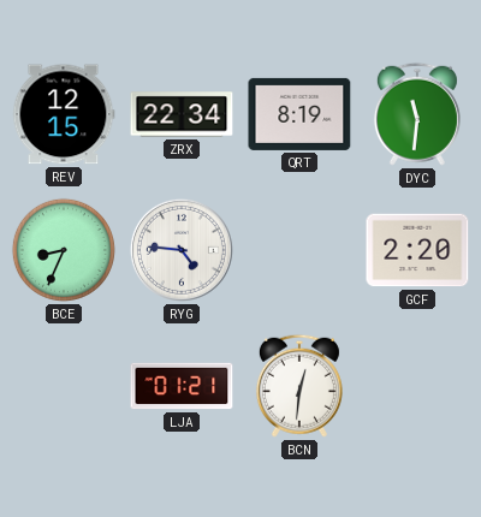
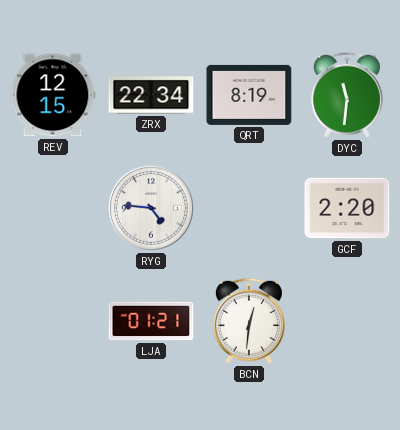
BCE: 8:34 -> none
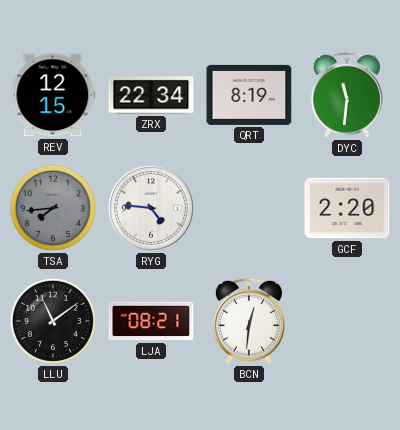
TSA: none -> 7:44
LLU: none -> 11:09
LJA: 01:21 -> 08:21
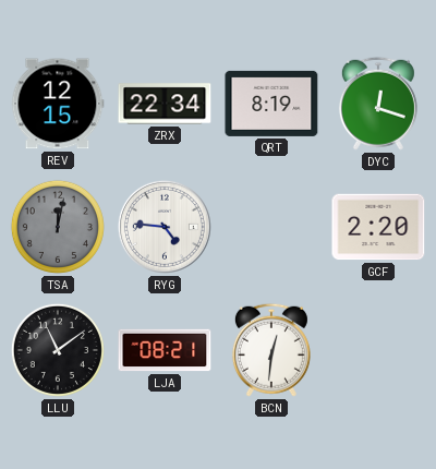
DYC: 11:31 -> 12:18
TSA: 7:44 -> 12:02
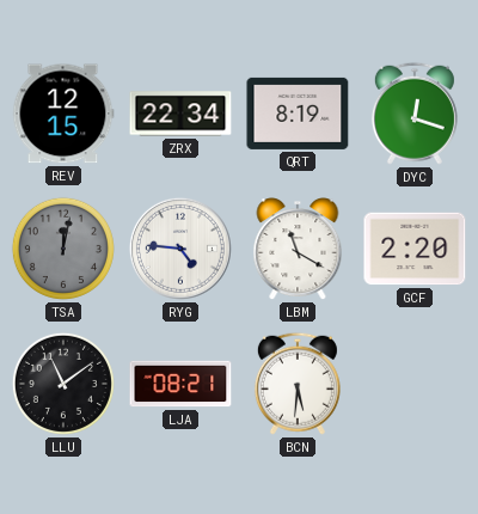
LBM: none -> 11:20
BCN: 12:31 -> 5:31
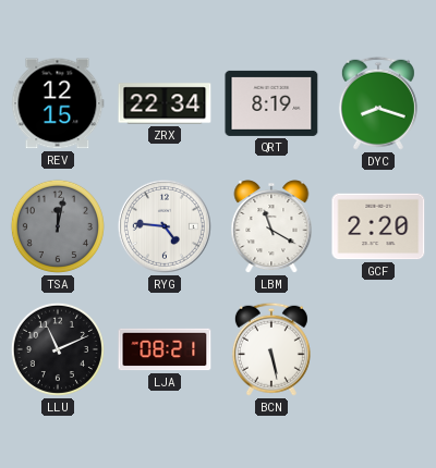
DYC: 12:18 -> 8:18
LLU: 11:09 -> 11:11
BCN: 5:31 -> 5:28
